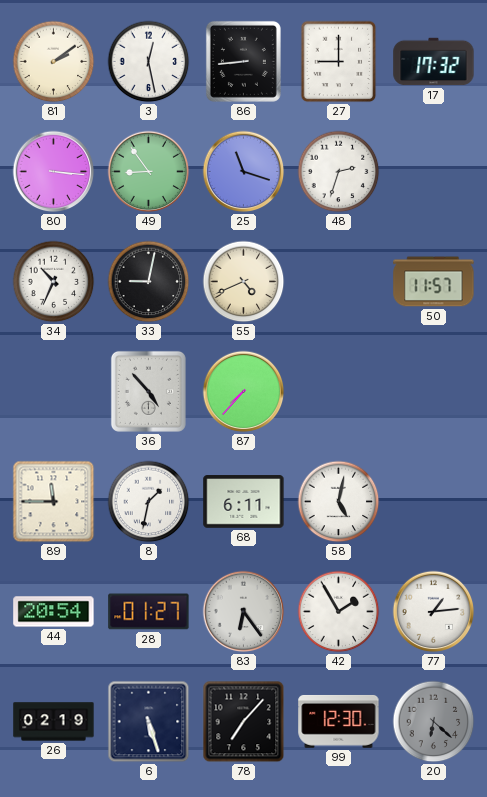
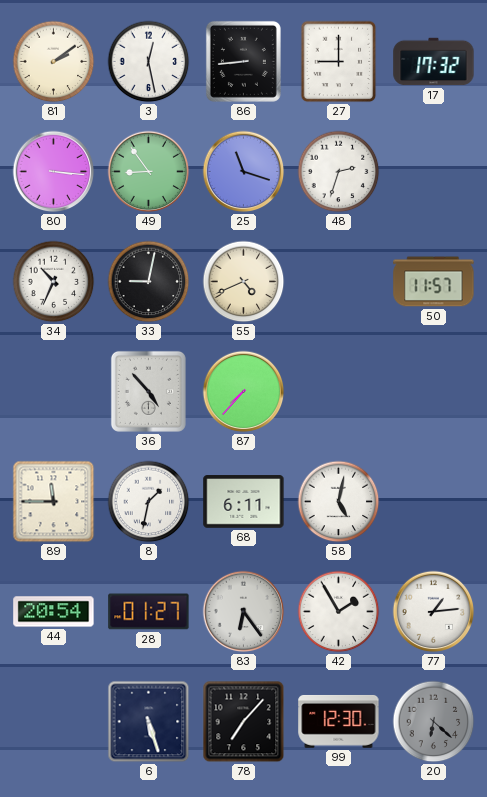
26: 02:19 -> none
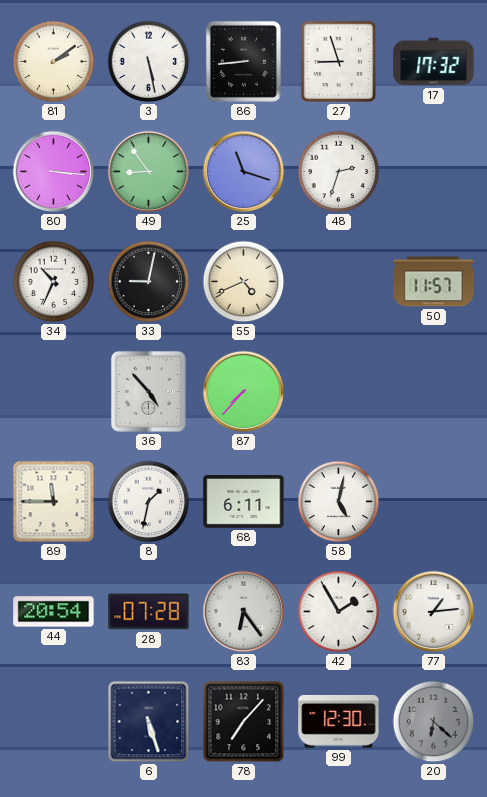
3: 12:28 -> 5:28
27: 9:00 -> 8:57
28: 01:27 -> 07:28
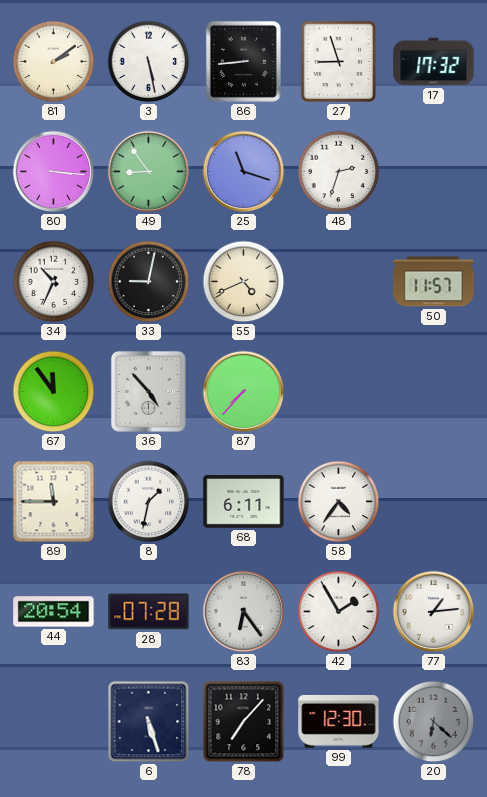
67: none -> 11:54
58: 5:02 -> 4:36
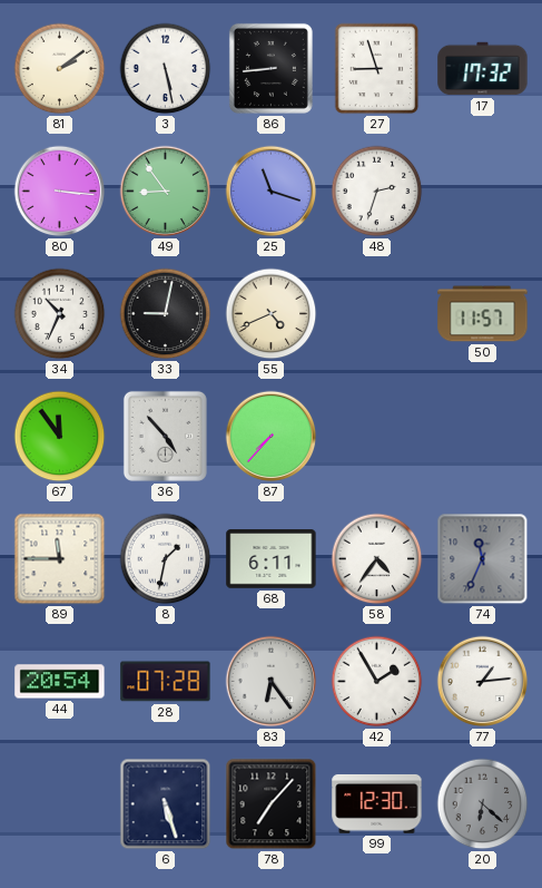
74: none -> 11:34
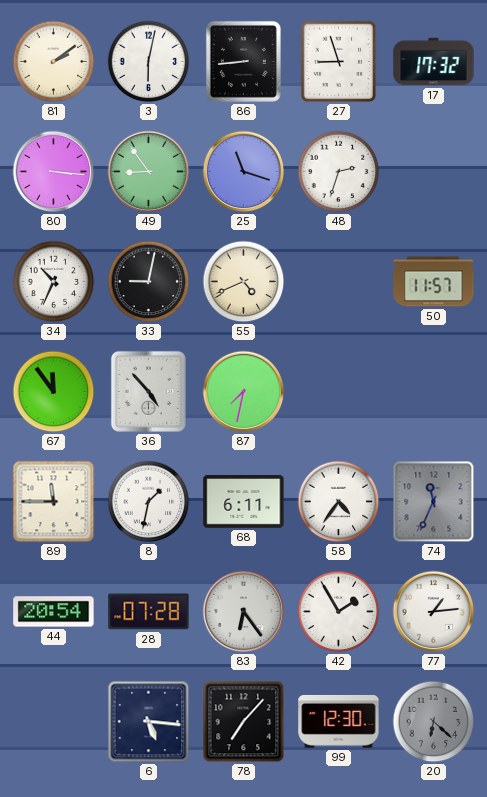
3: 5:28 -> 6:02
87: 7:37 -> 7:32
6: 5:27 -> 5:16
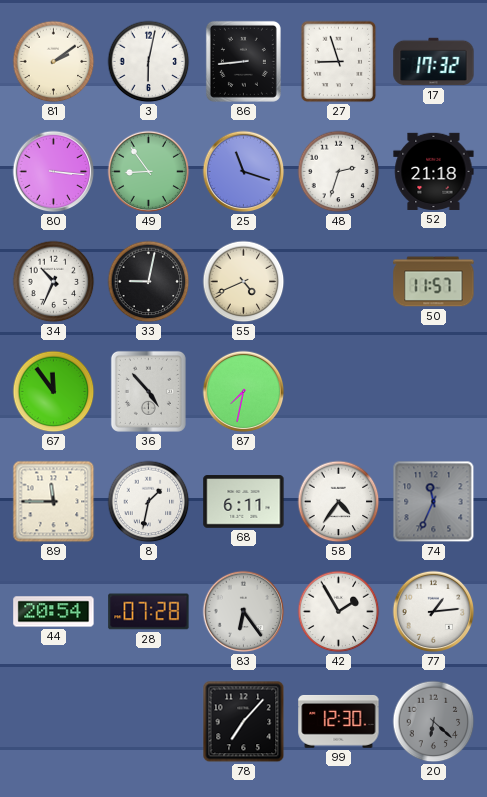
52: none -> 21:18
6: 5:16 -> none
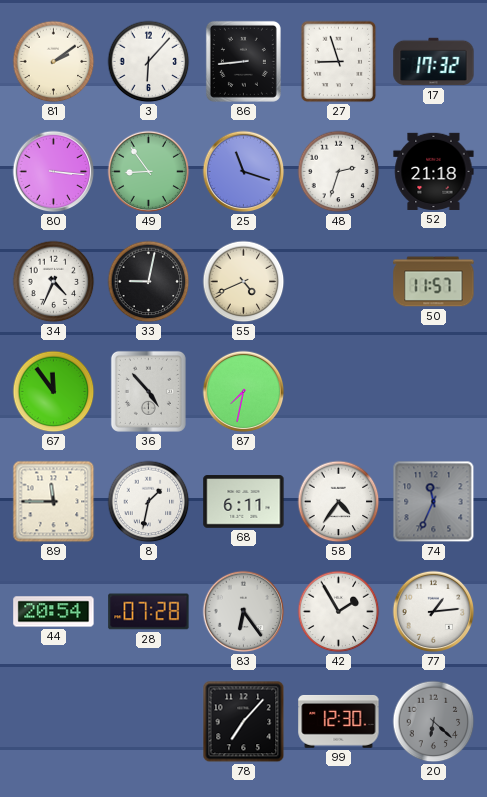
3: 6:02 -> 6:07
34: 10:34 -> 4:34
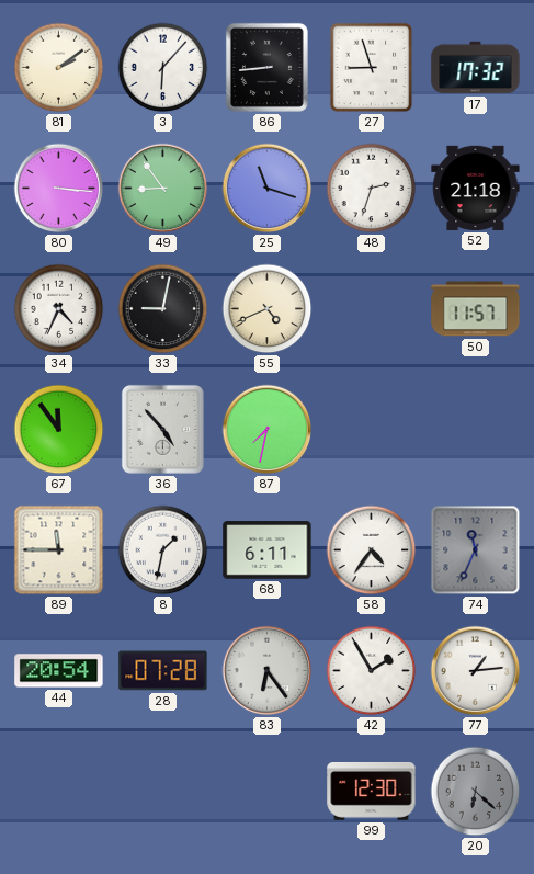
78: 7:07 -> none
